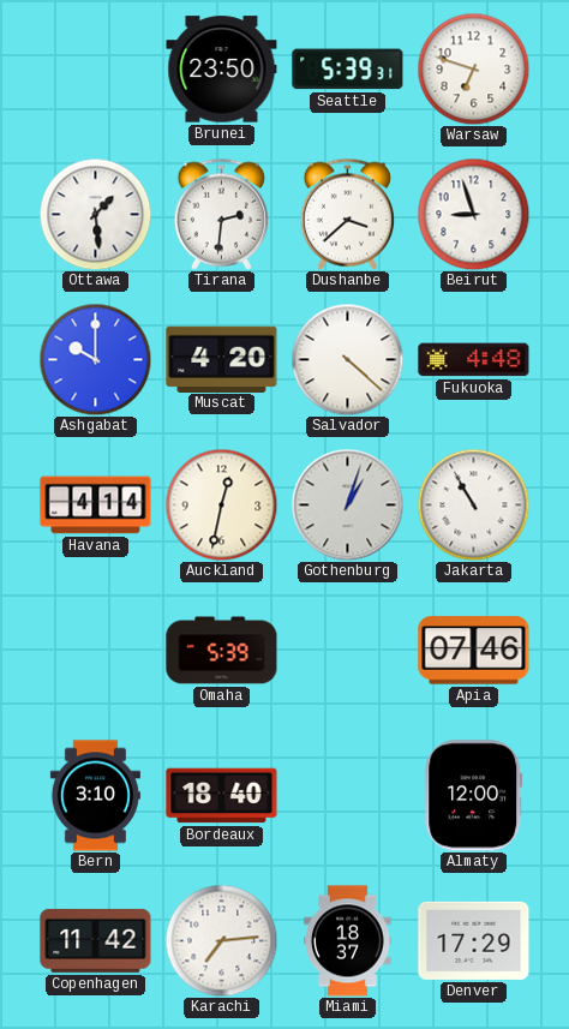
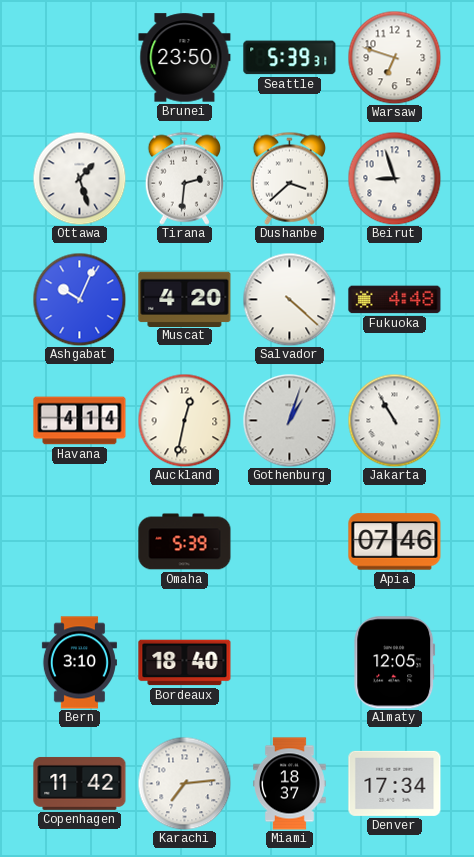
Ottawa: 1:29 -> 1:27
Ashgabat: 10:00 -> 10:04
Almaty: 12:00 -> 12:05
Denver: 17:29 -> 17:34
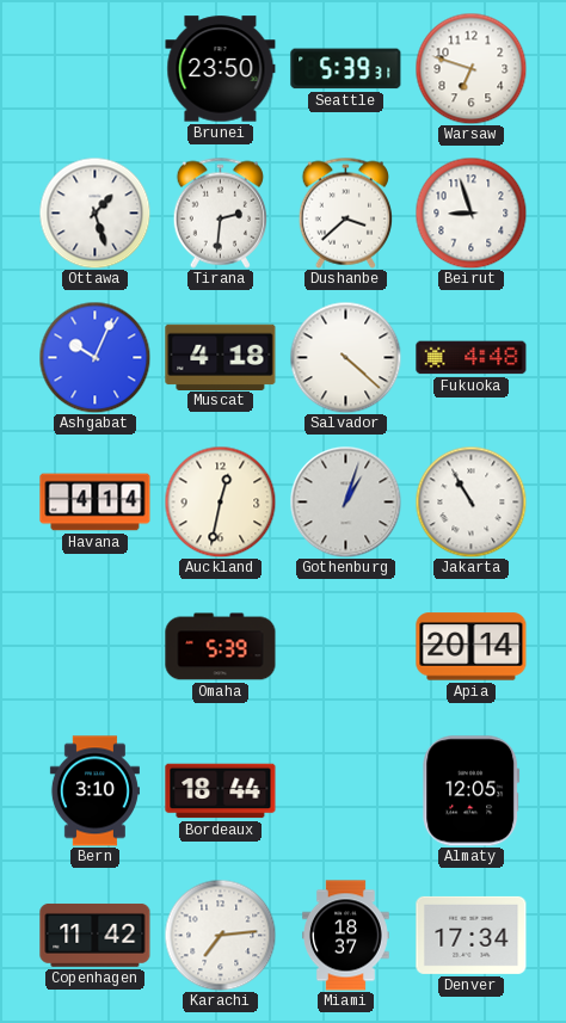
Muscat: 4:20 -> 4:18
Apia: 07:46 -> 20:14
Bordeaux: 18:40 -> 18:44
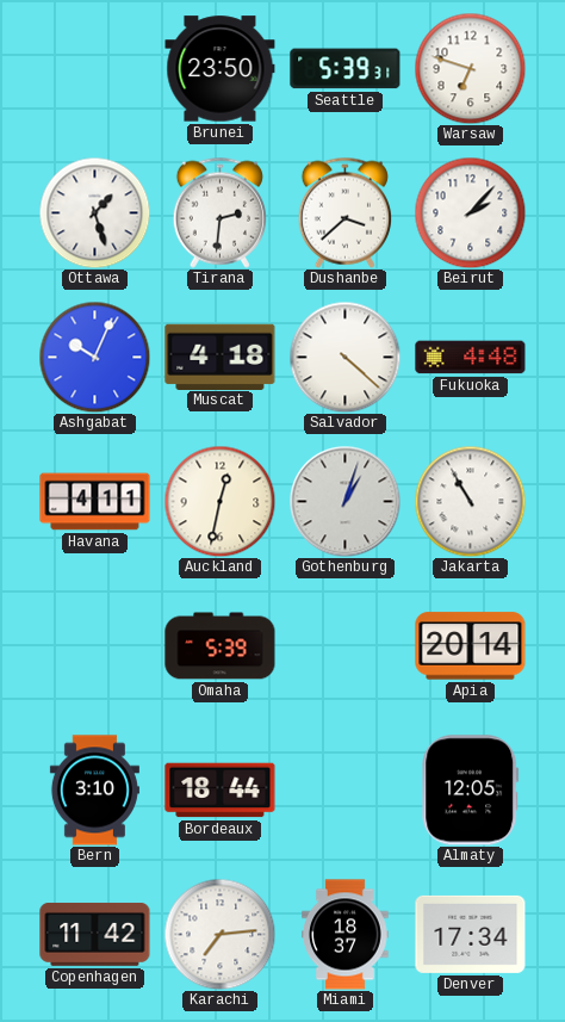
Beirut: 8:57 -> 2:07
Havana: 4:14 -> 4:11
